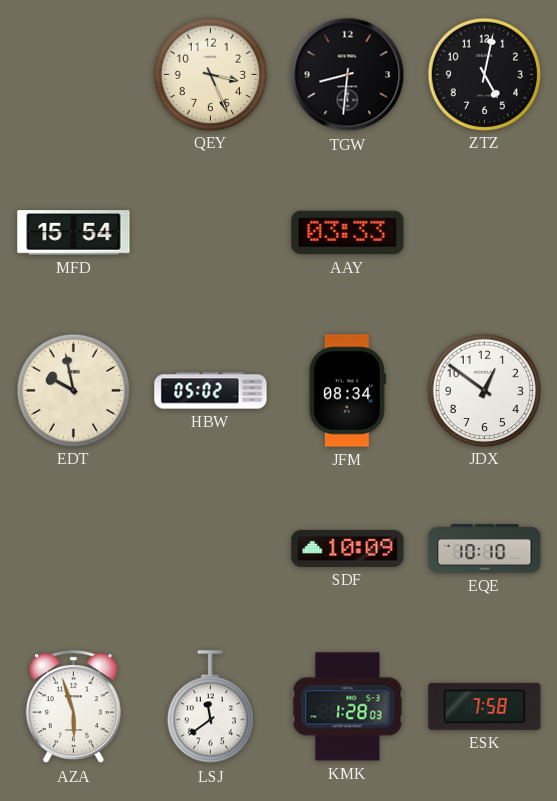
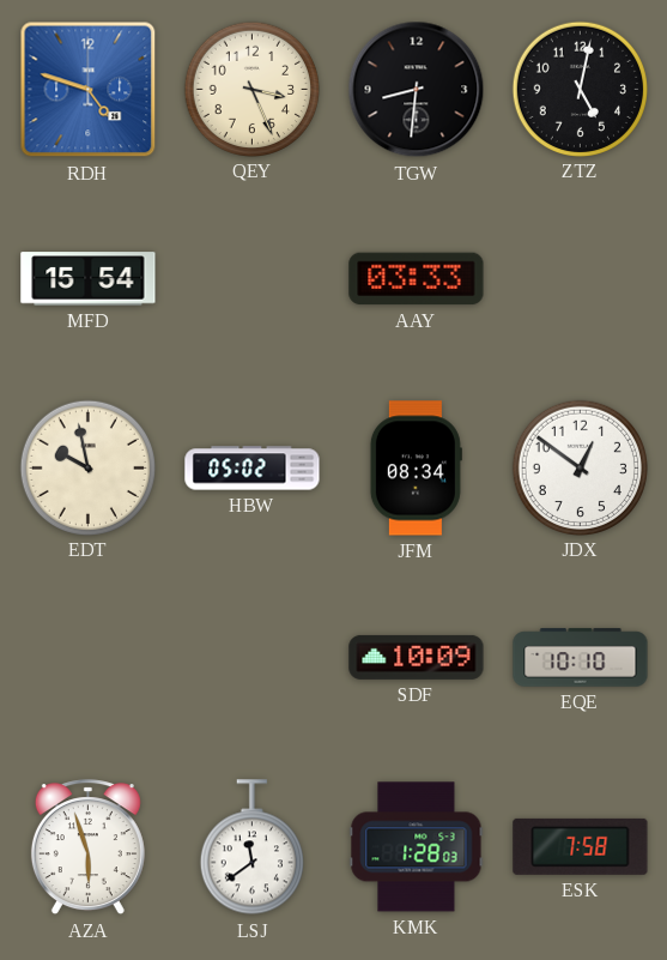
RDH: none -> 4:48
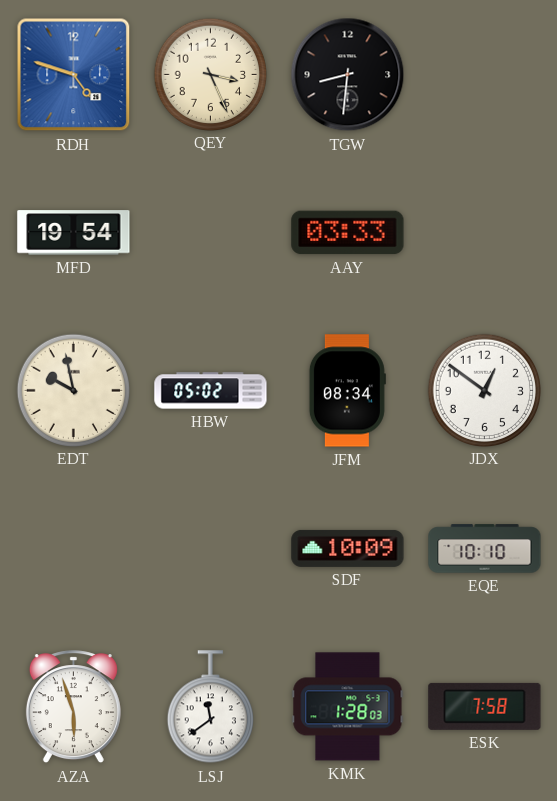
ZTZ: 5:02 -> none
MFD: 15:54 -> 19:54
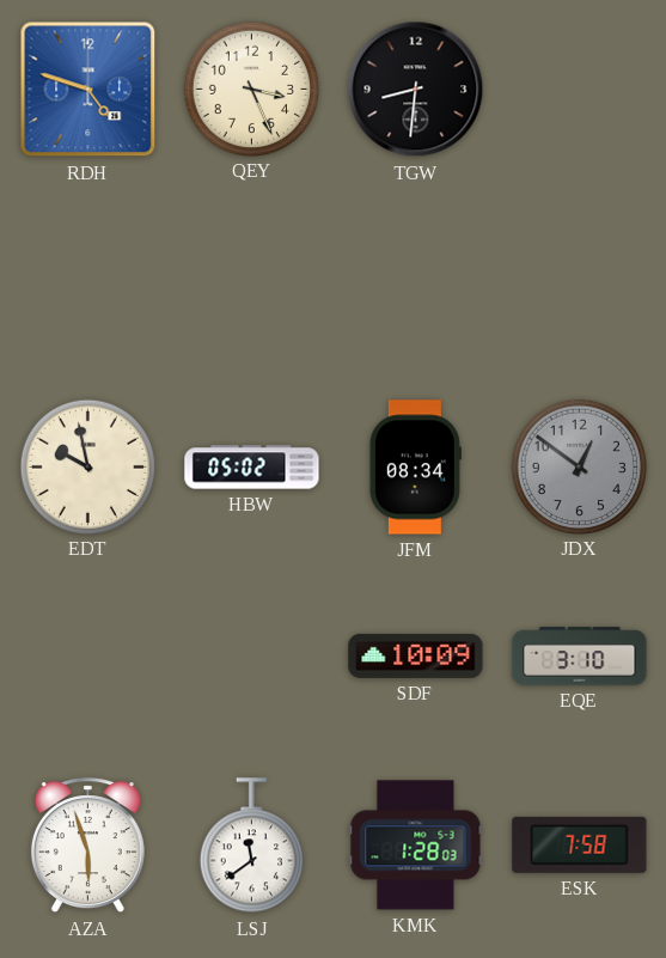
MFD: 19:54 -> none
AAY: 03:33 -> none
JDX dial: white -> grey
EQE: 10:10 -> 3:10
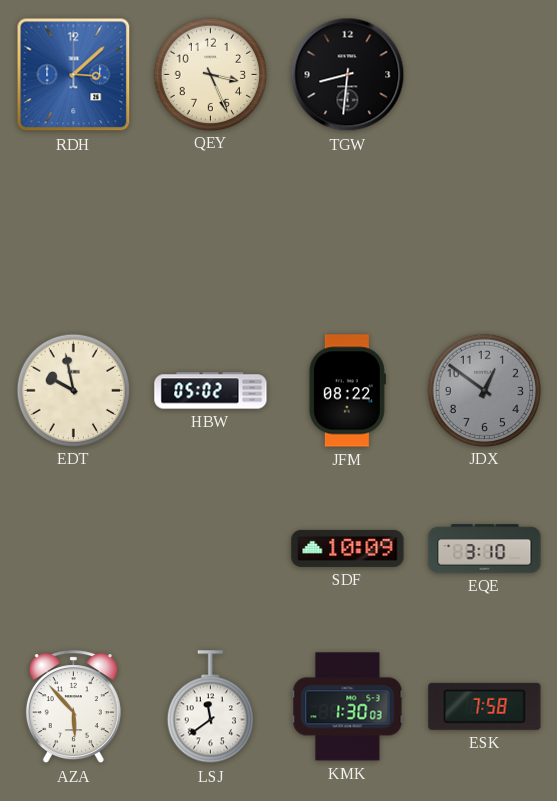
RDH: 4:48 -> 3:08
JFM: 08:34 -> 08:22
AZA: 5:57 -> 5:53
KMK: 1:28 -> 1:30
